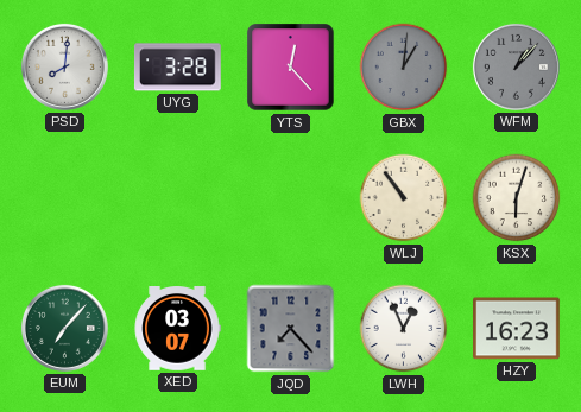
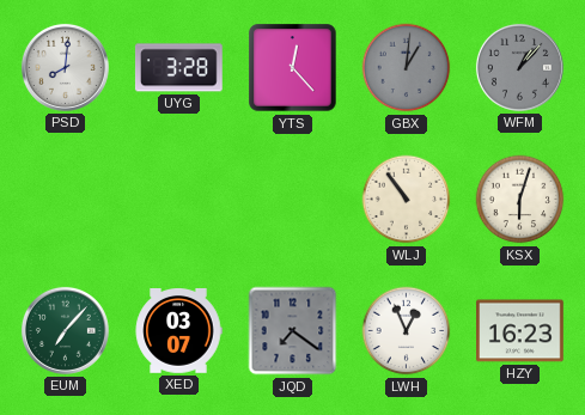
JQD: 7:23 -> 7:21
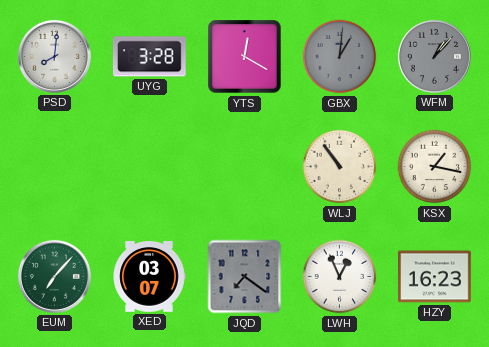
YTS: 12:23 -> 12:20
KSX: 6:03 -> 1:17
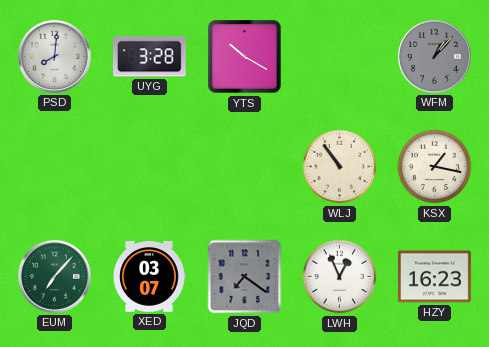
YTS: 12:20 -> 10:20
GBX: 1:01 -> none
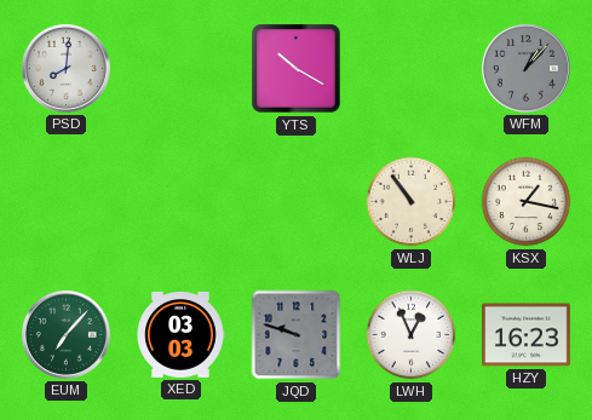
UYG: 3:28 -> none
XED: 03:07 -> 03:03
JQD: 7:21 -> 9:48
